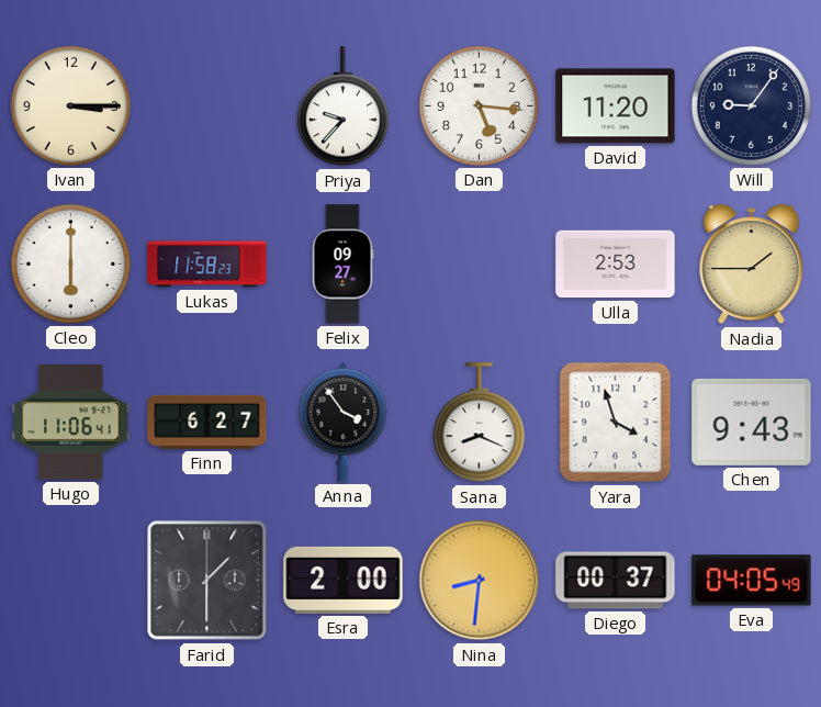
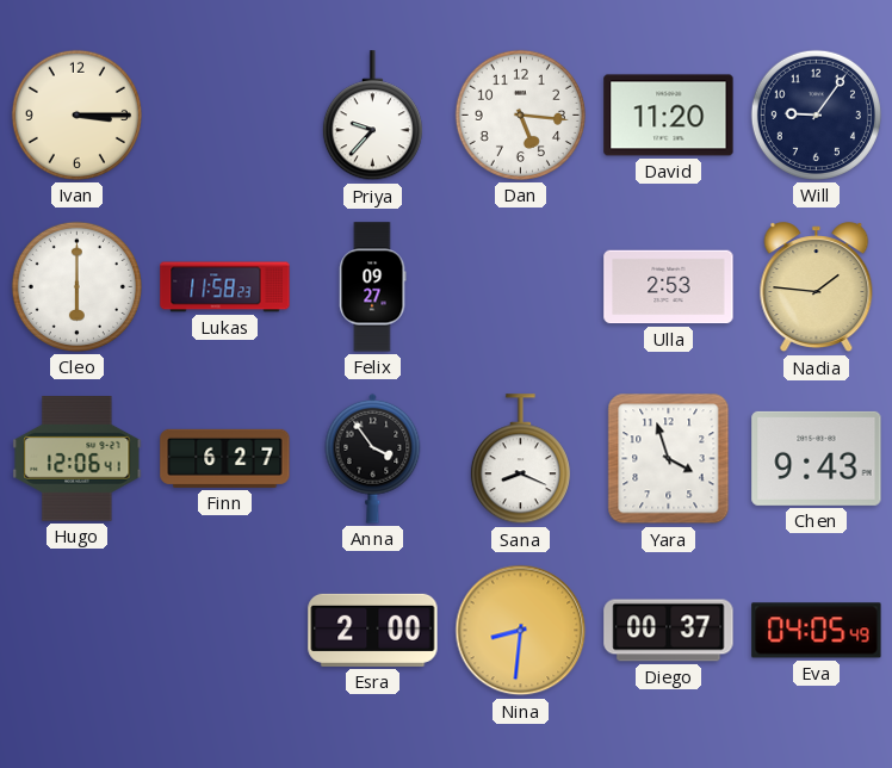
Nadia: 1:45 -> 1:46
Hugo: 11:06 -> 12:06
Farid: 1:30 -> none
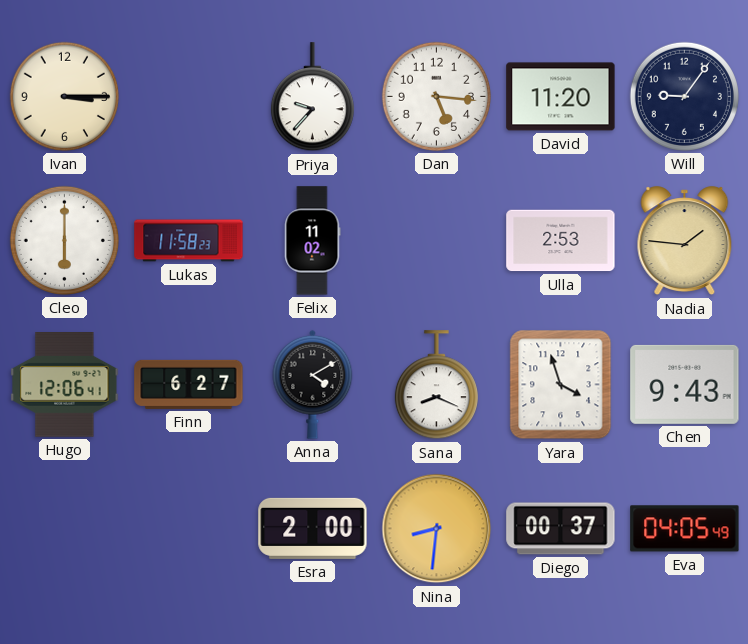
Felix: 09:27 -> 11:02
Anna: 3:54 -> 4:10
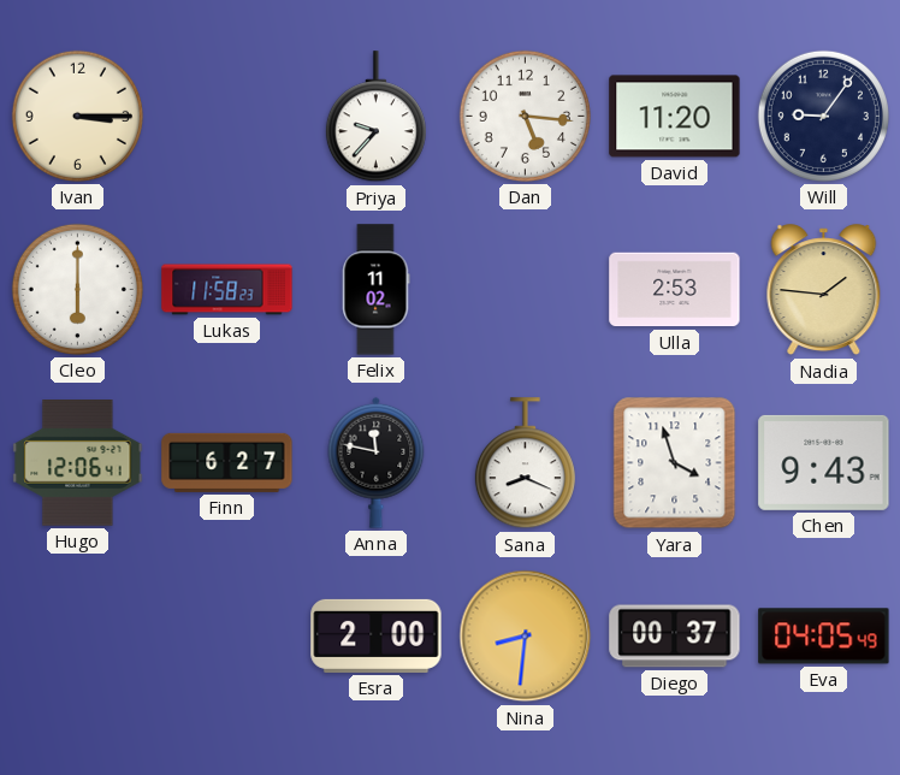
Anna: 4:10 -> 11:47
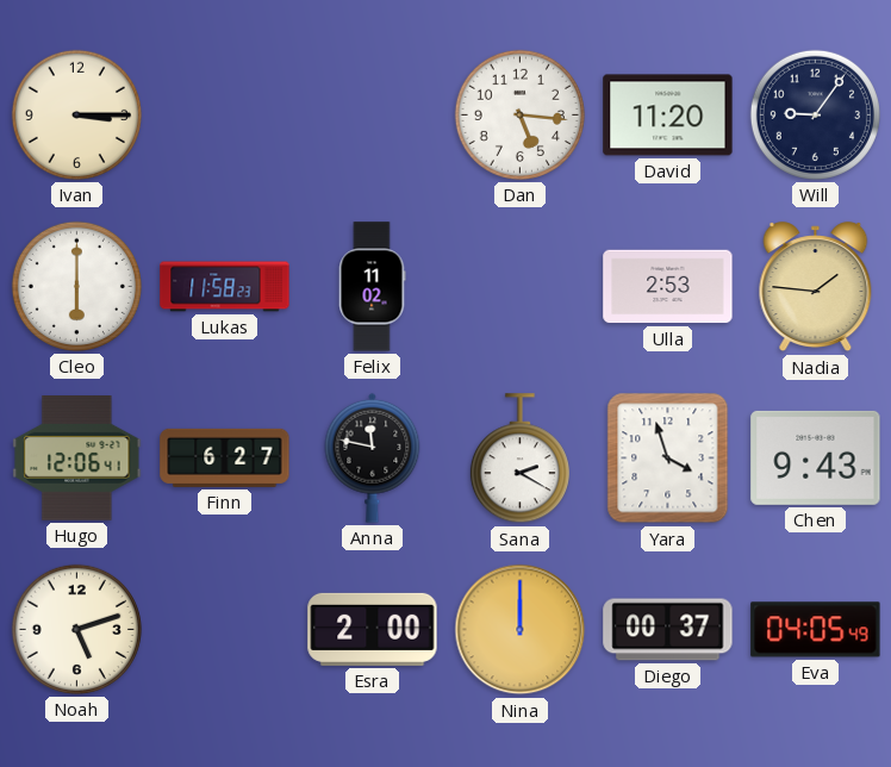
Priya: 9:37 -> none
Sana: 8:19 -> 2:20
Noah: none -> 5:12
Nina: 8:31 -> 12:00
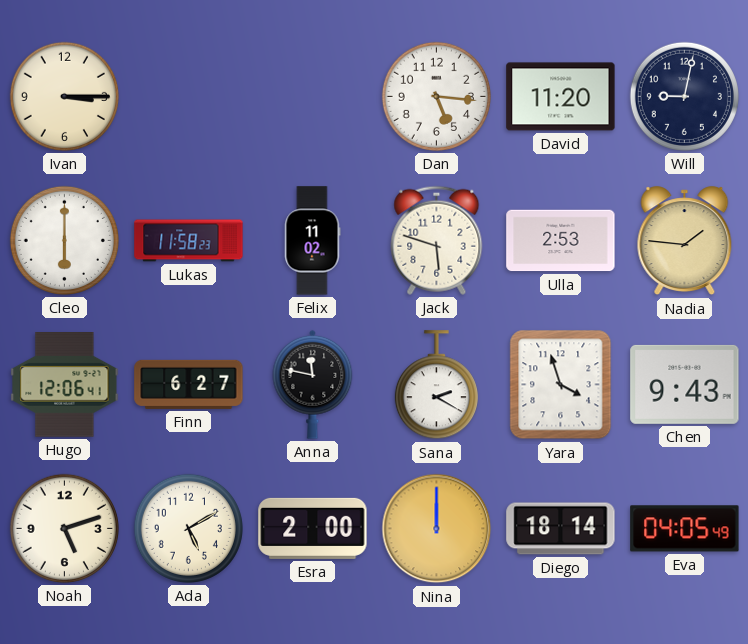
Will: 9:06 -> 9:02
Jack: none -> 5:48
Ada: none -> 5:10
Diego: 00:37 -> 18:14
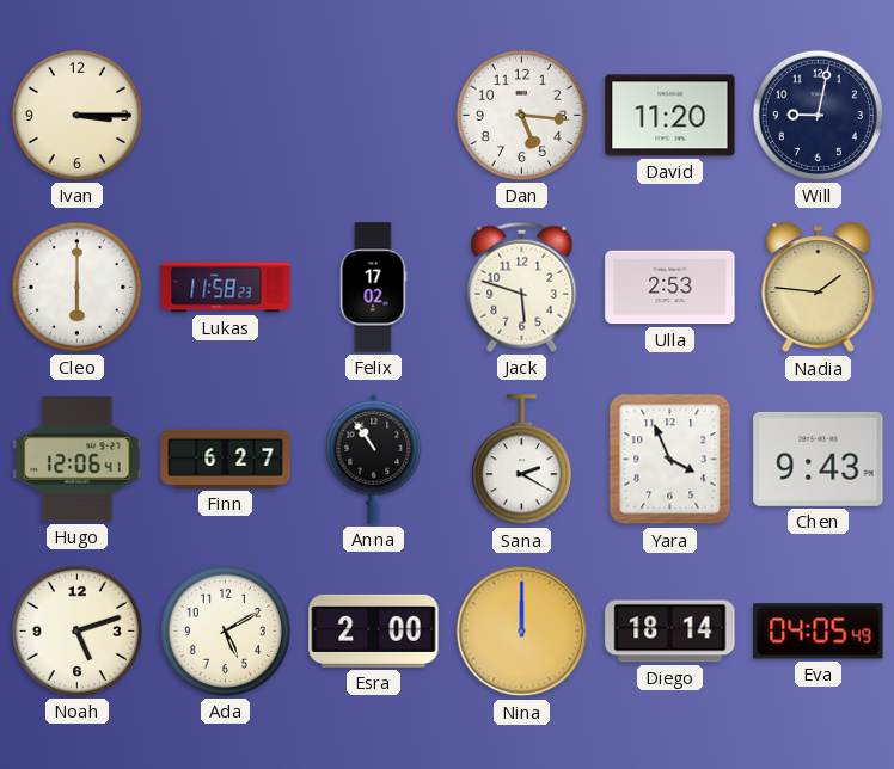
Felix: 11:02 -> 17:02
Anna: 11:47 -> 10:54
Yara: 3:57 -> 3:56
